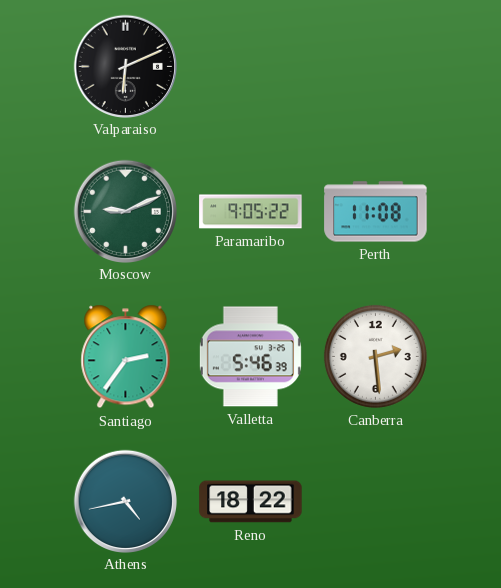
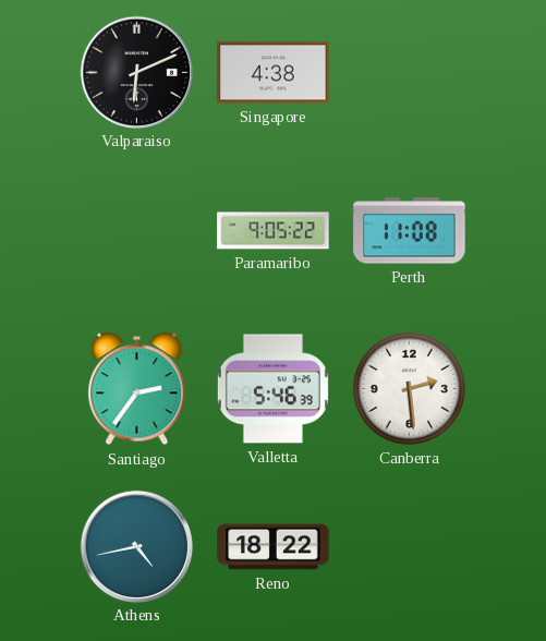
Singapore: none -> 4:38
Moscow: 9:11 -> none
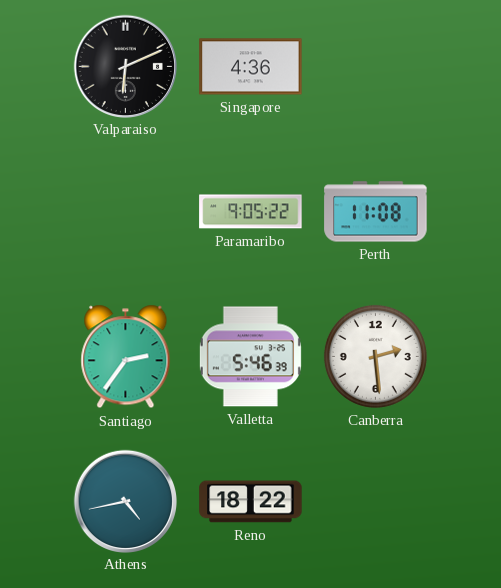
Singapore: 4:38 -> 4:36
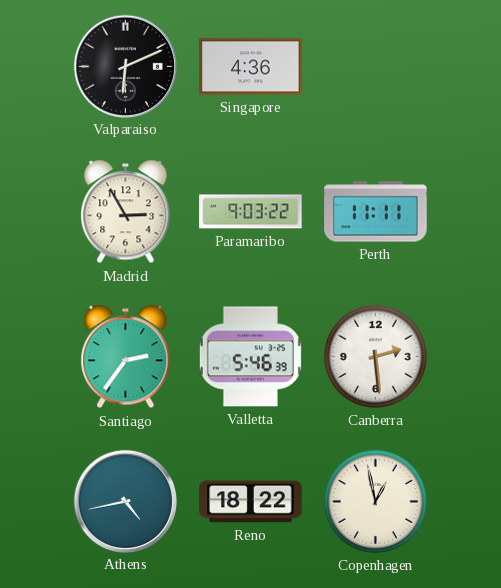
Madrid: none -> 2:55
Paramaribo: 9:05 -> 9:03
Perth: 11:08 -> 11:11
Copenhagen: none -> 12:58
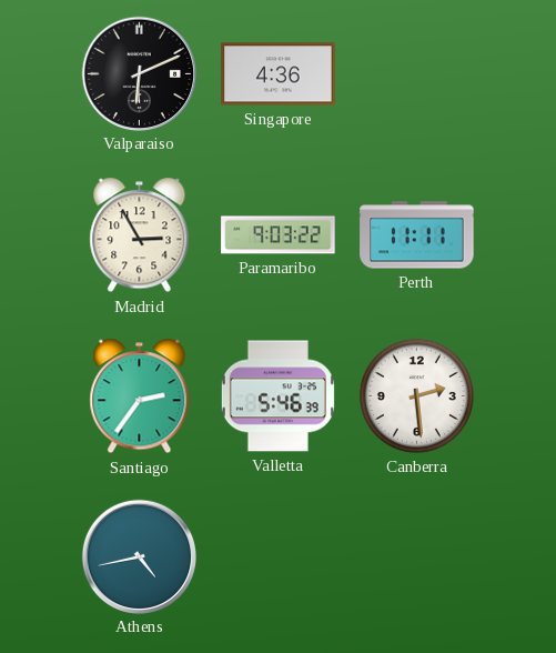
Reno: 18:22 -> none
Copenhagen: 12:58 -> none
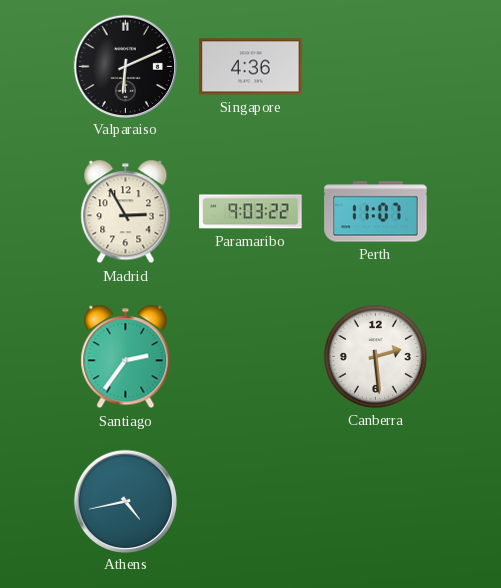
Perth: 11:11 -> 11:07
Valletta: 5:46 -> none
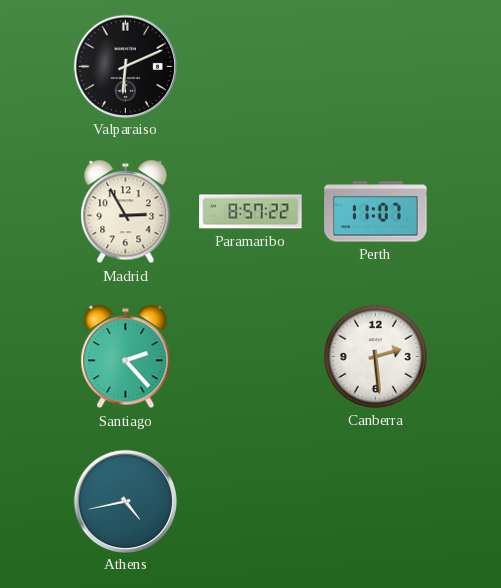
Singapore: 4:36 -> none
Paramaribo: 9:03 -> 8:57
Santiago: 2:36 -> 2:23
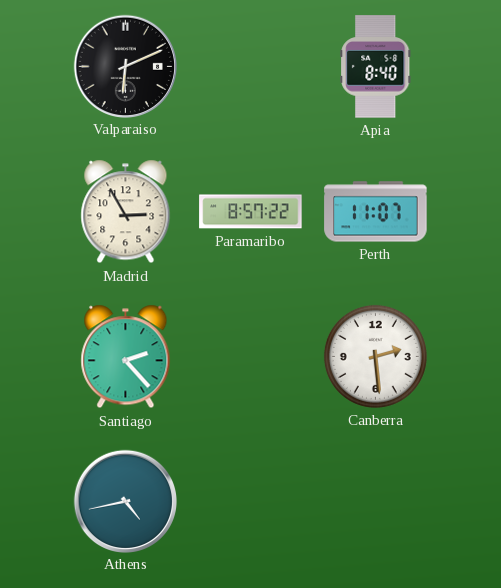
Apia: none -> 8:40
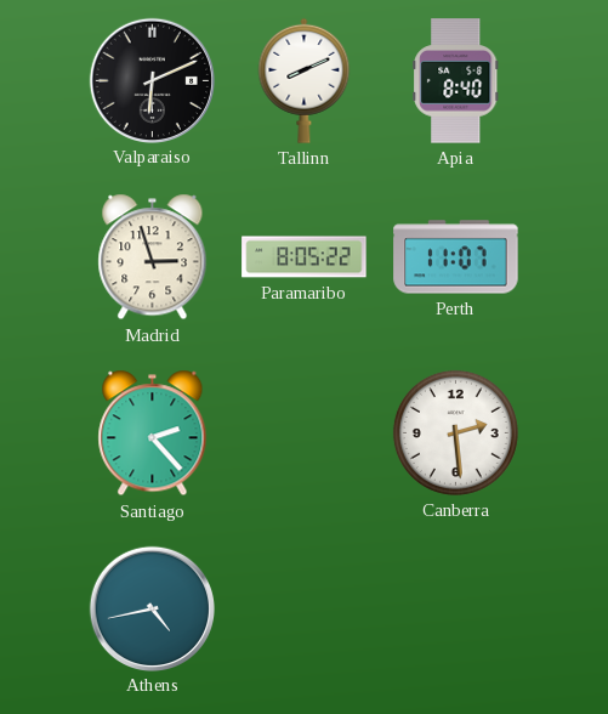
Tallinn: none -> 8:11
Madrid: 2:55 -> 2:57
Paramaribo: 8:57 -> 8:05
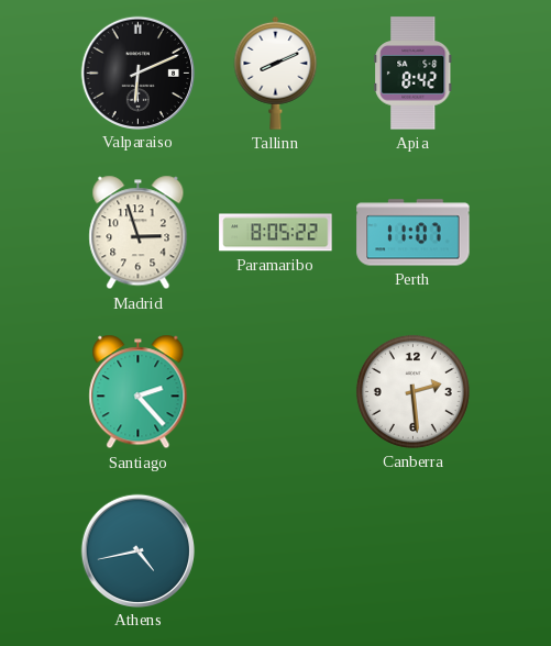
Apia: 8:40 -> 8:42
